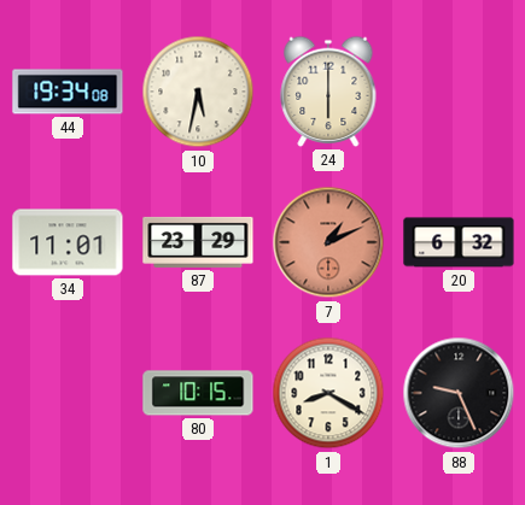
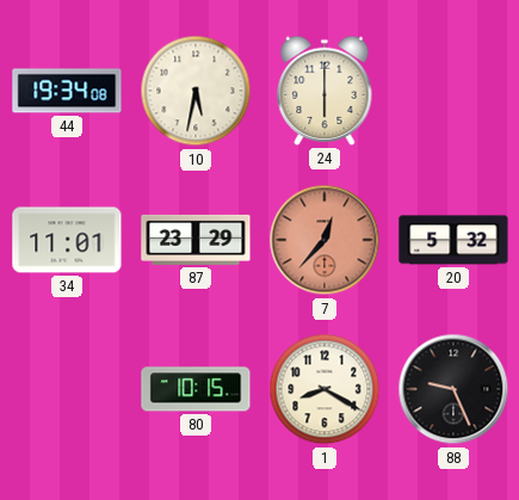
7: 1:11 -> 12:37
20: 6:32 -> 5:32
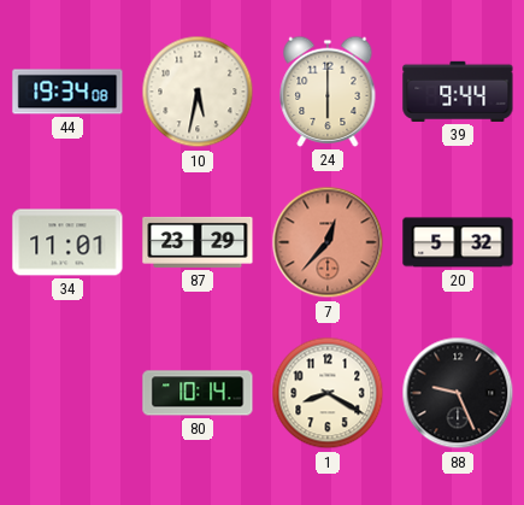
39: none -> 9:44
80: 10:15 -> 10:14
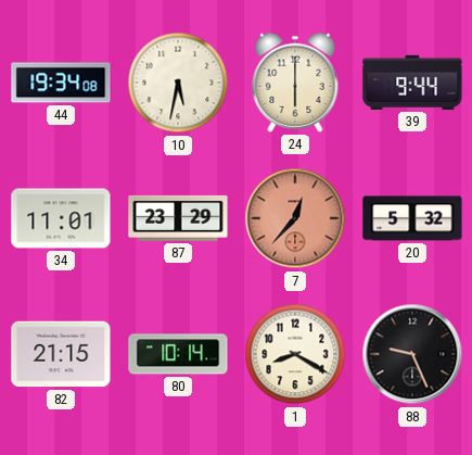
82: none -> 21:15
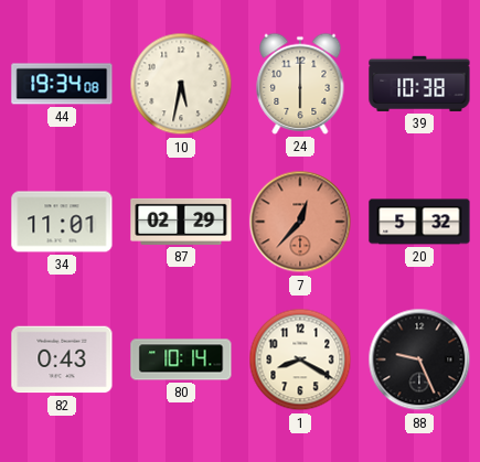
39: 9:44 -> 10:38
87: 23:29 -> 02:29
82: 21:15 -> 0:43
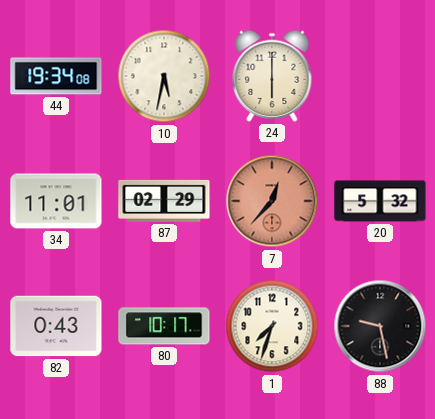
39: 10:38 -> none
80: 10:14 -> 10:17
1: 8:20 -> 7:33
88: 9:26 -> 9:28
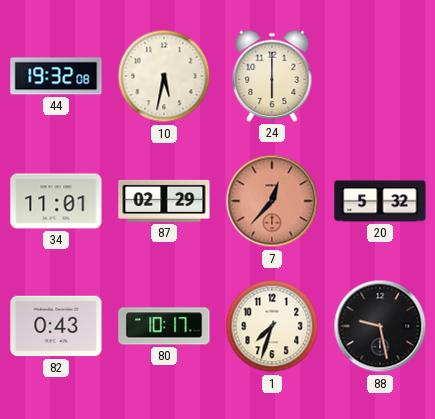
44: 19:34 -> 19:32
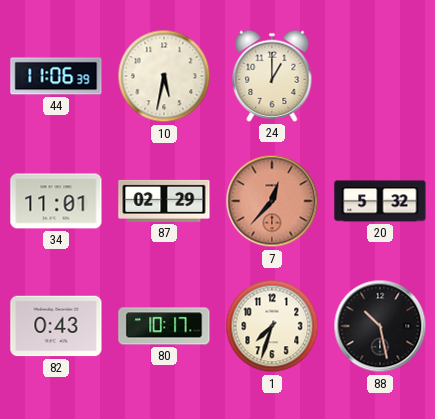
44: 19:32 -> 11:06
24: 6:00 -> 1:00
88: 9:28 -> 10:28
